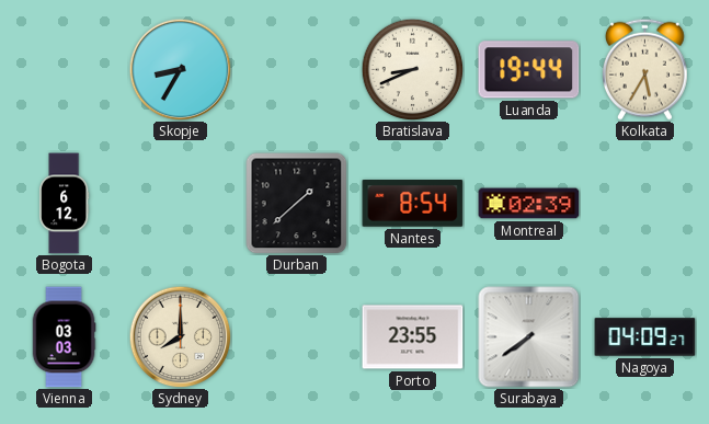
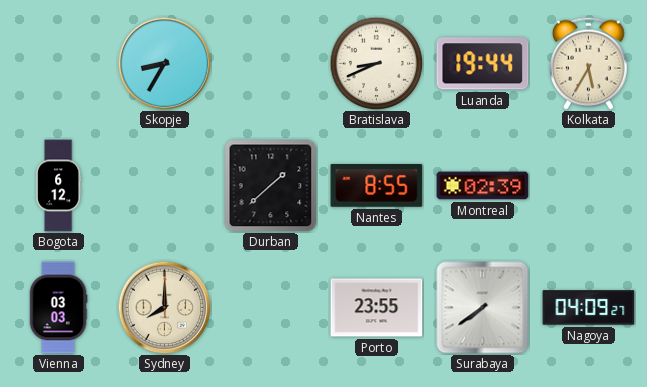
Nantes: 8:54 -> 8:55
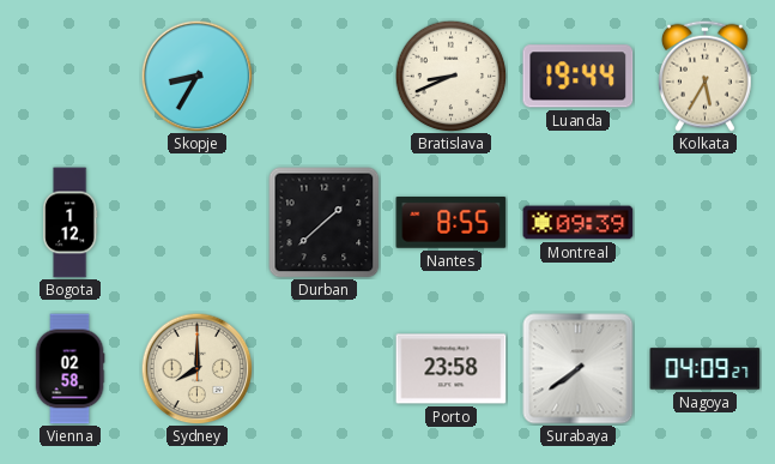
Bogota: 6:12 -> 1:12
Montreal: 02:39 -> 09:39
Vienna: 03:03 -> 02:58
Porto: 23:55 -> 23:58
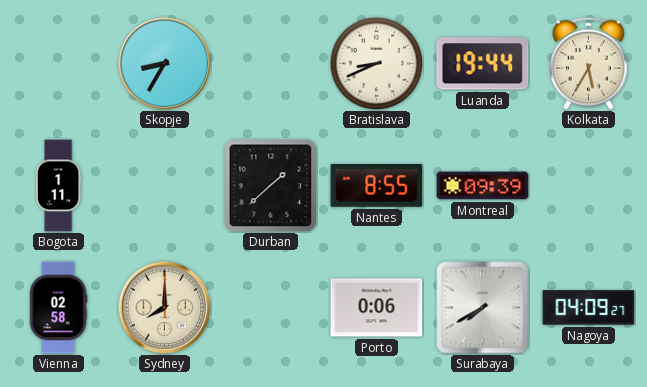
Bogota: 1:12 -> 1:11
Porto: 23:58 -> 0:06
Surabaya: 7:39 -> 7:40
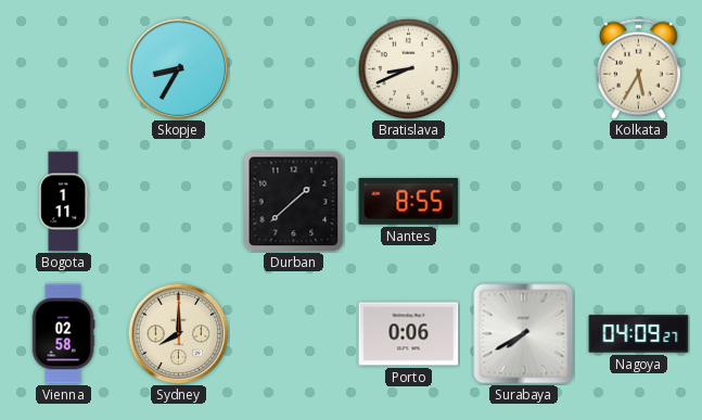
Luanda: 19:44 -> none
Montreal: 09:39 -> none
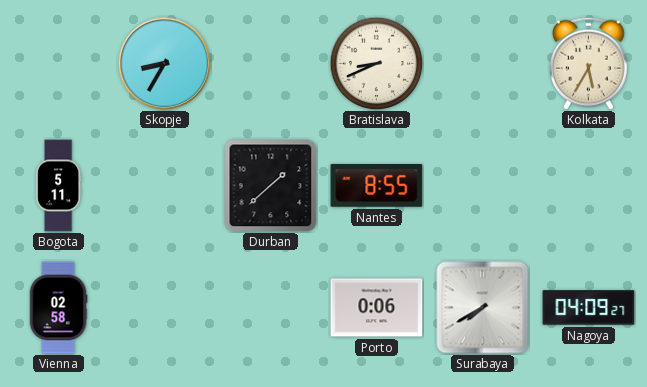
Bogota: 1:11 -> 5:11
Sydney: 8:00 -> none
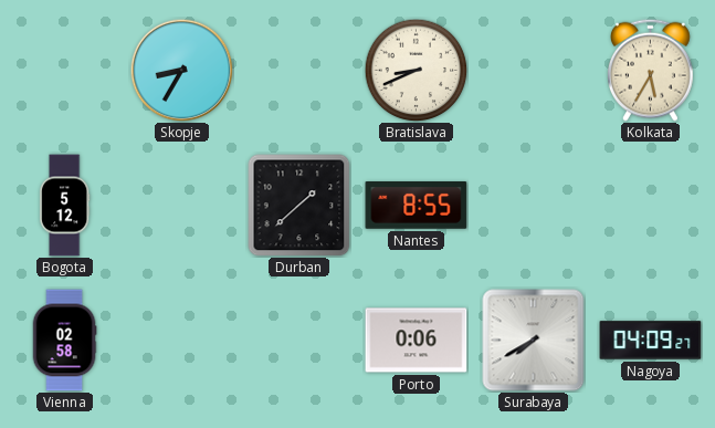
Bogota: 5:11 -> 5:12
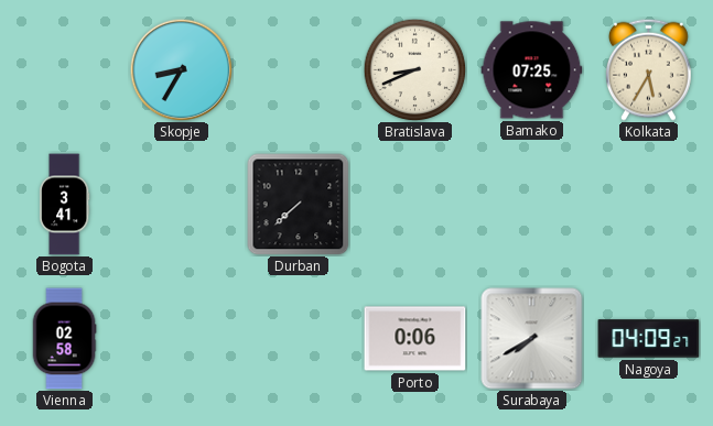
Bamako: none -> 07:25
Bogota: 5:12 -> 3:41
Durban: 1:38 -> 7:38
Nantes: 8:55 -> none
